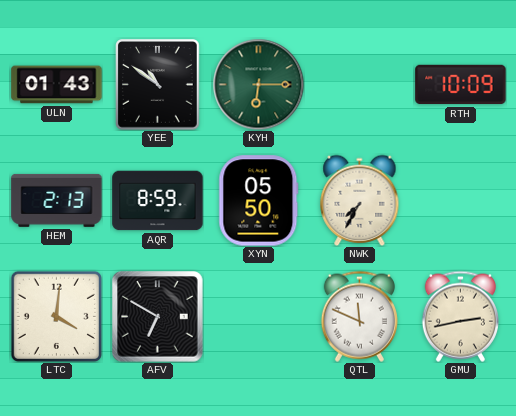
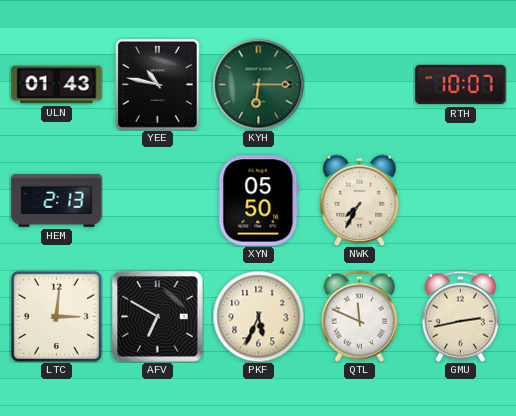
YEE: 10:51 -> 10:47
RTH: 10:09 -> 10:07
AQR: 8:59 -> none
LTC: 4:01 -> 3:01
PKF: none -> 5:34
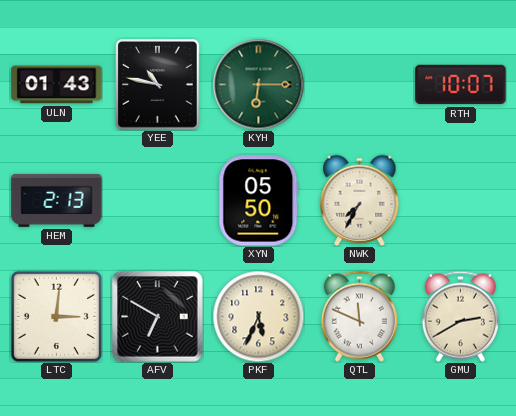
GMU: 2:43 -> 2:40
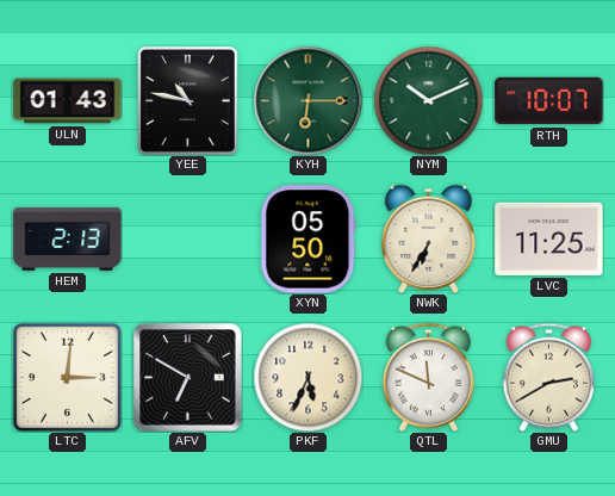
NYM: none -> 10:11
NWK: 7:35 -> 6:35
LVC: none -> 11:25
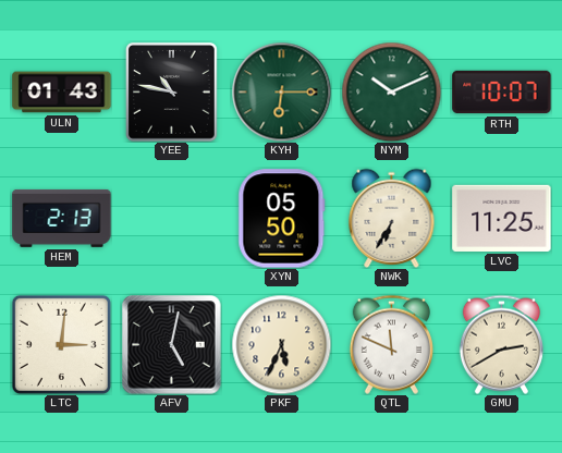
AFV: 6:50 -> 5:02
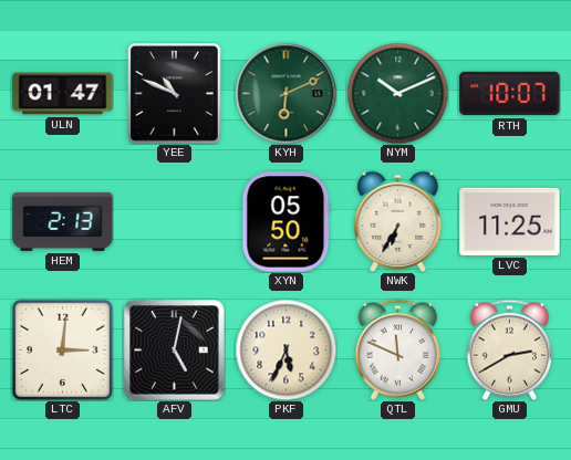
ULN: 01:43 -> 01:47
YEE: 10:47 -> 10:49
KYH: 6:15 -> 6:11
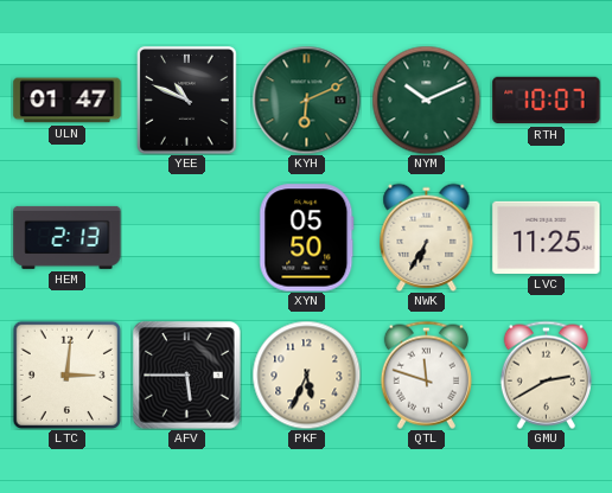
AFV: 5:02 -> 5:45
QTL: 11:49 -> 11:48
